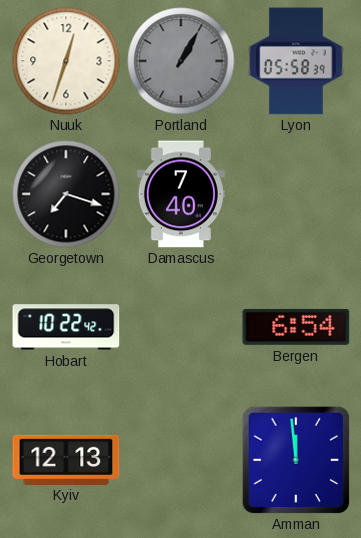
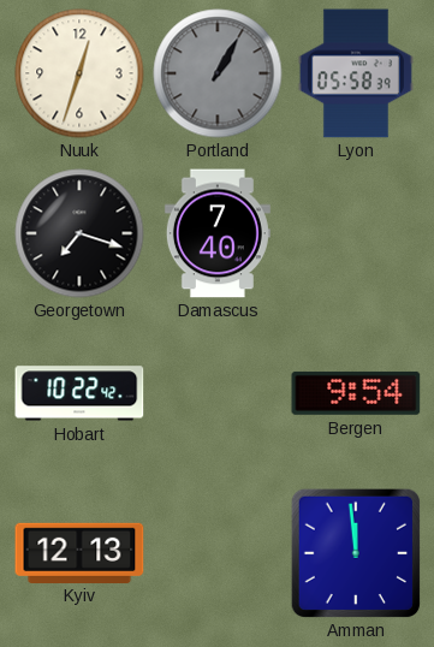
Bergen: 6:54 -> 9:54
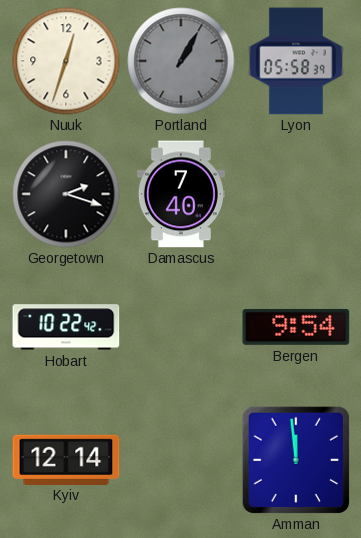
Georgetown: 7:18 -> 2:18
Kyiv: 12:13 -> 12:14
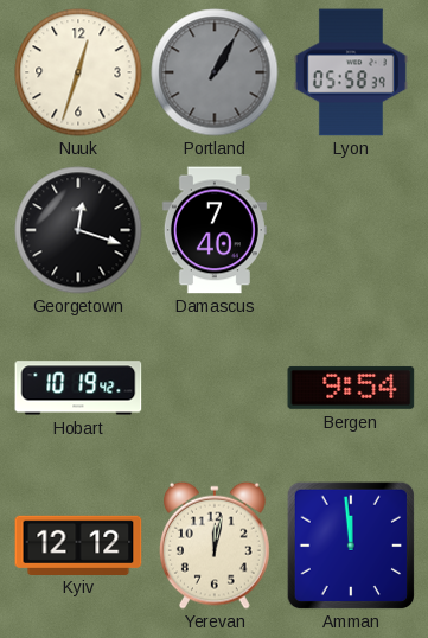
Georgetown: 2:18 -> 12:18
Hobart: 10:22 -> 10:19
Kyiv: 12:14 -> 12:12
Yerevan: none -> 12:02
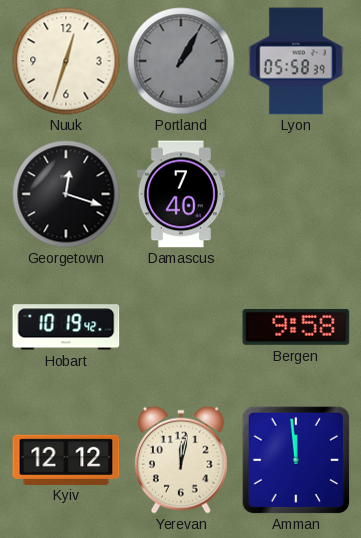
Bergen: 9:54 -> 9:58
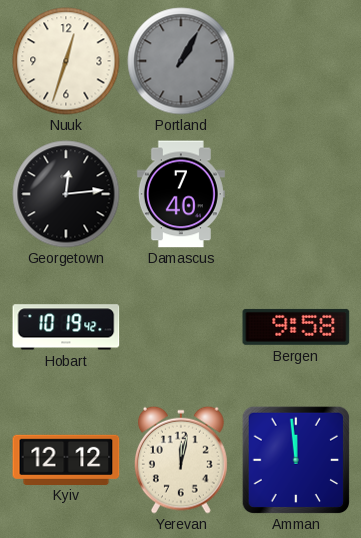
Lyon: 05:58 -> none
Georgetown: 12:18 -> 12:14
